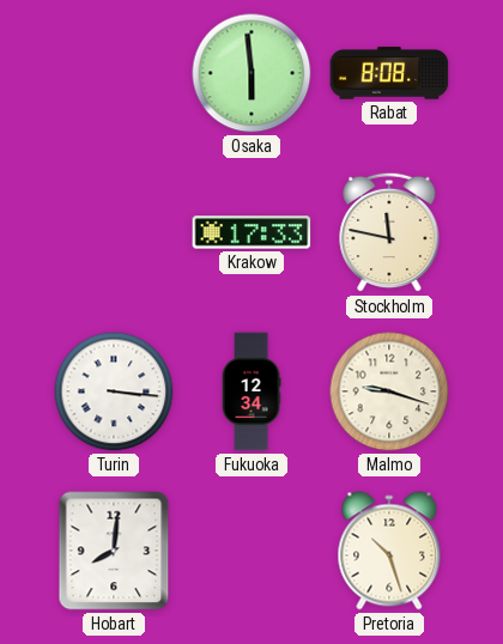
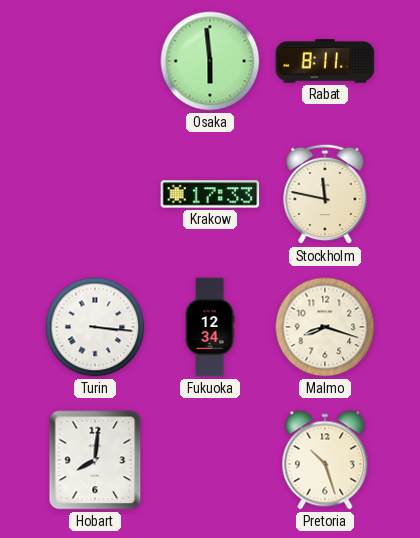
Rabat: 8:08 -> 8:11
Malmo: 9:18 -> 8:18
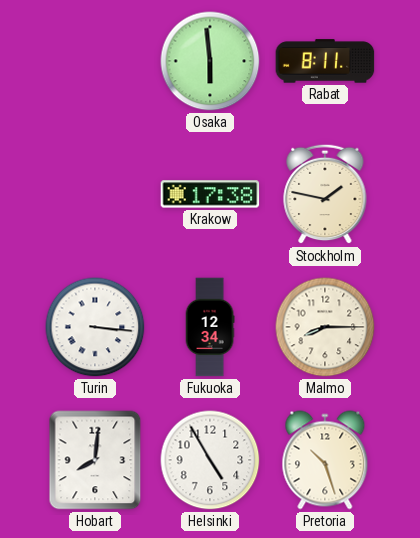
Krakow: 17:33 -> 17:38
Stockholm: 11:47 -> 1:47
Malmo: 8:18 -> 8:15
Helsinki: none -> 4:55
